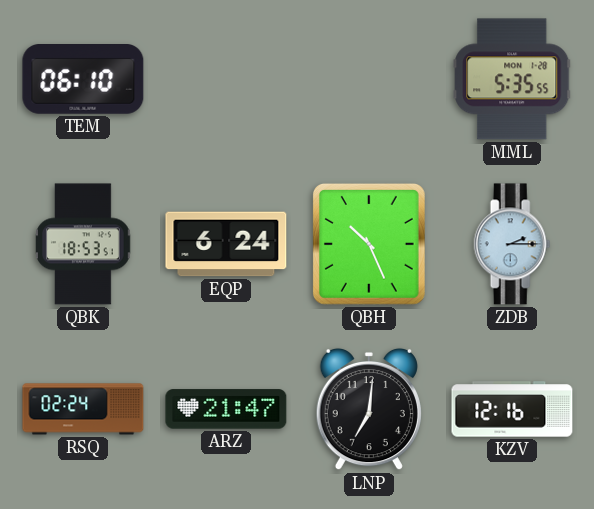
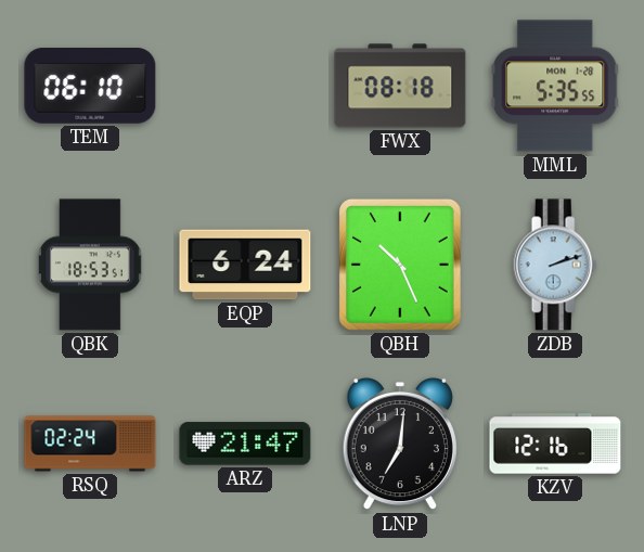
FWX: none -> 08:18
ZDB: 2:15 -> 2:12
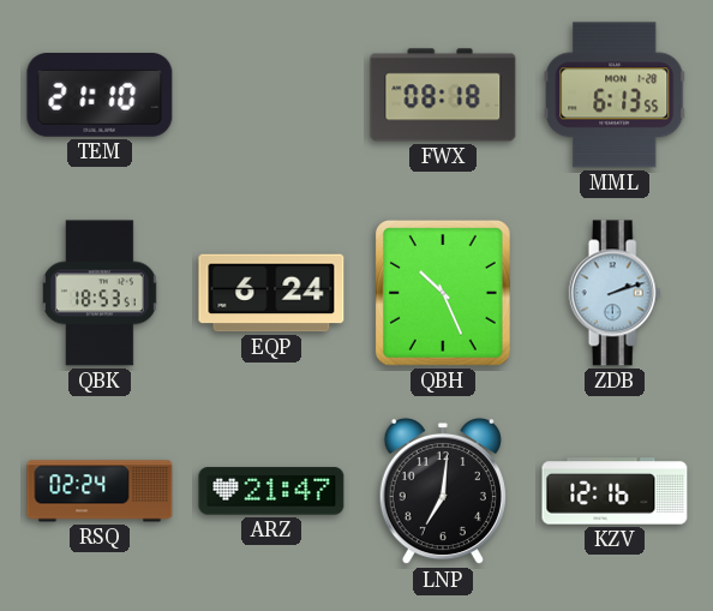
TEM: 06:10 -> 21:10
MML: 5:35 -> 6:13
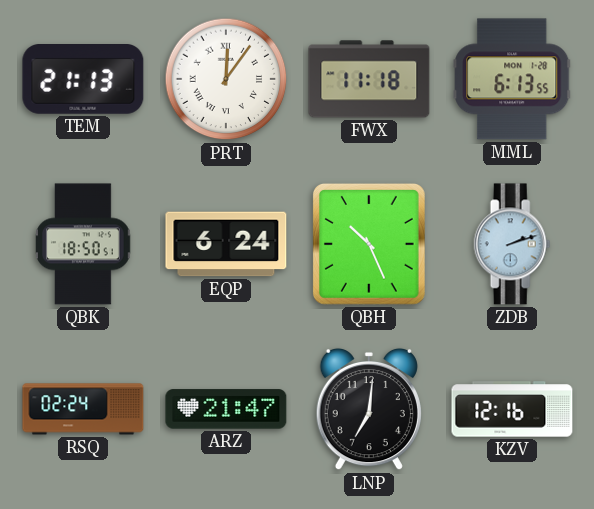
TEM: 21:10 -> 21:13
PRT: none -> 12:06
FWX: 08:18 -> 11:18
QBK: 18:53 -> 18:50
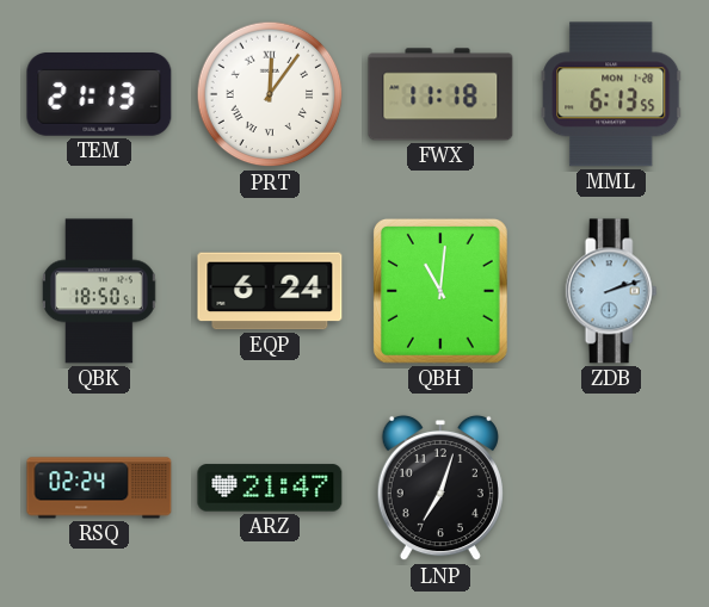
QBH: 10:26 -> 11:01
LNP: 7:01 -> 7:03
KZV: 12:16 -> none
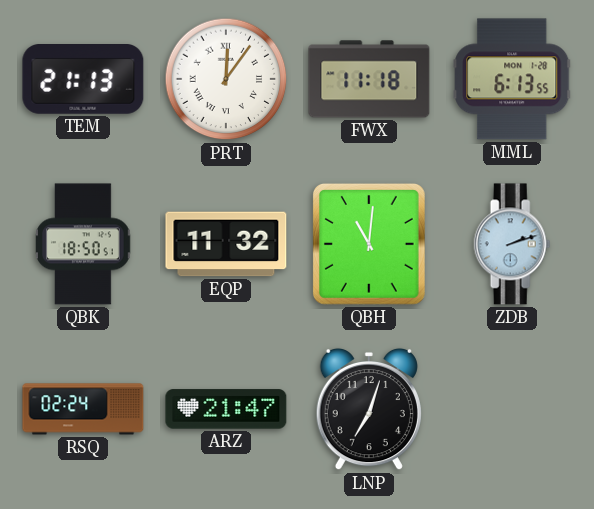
EQP: 6:24 -> 11:32
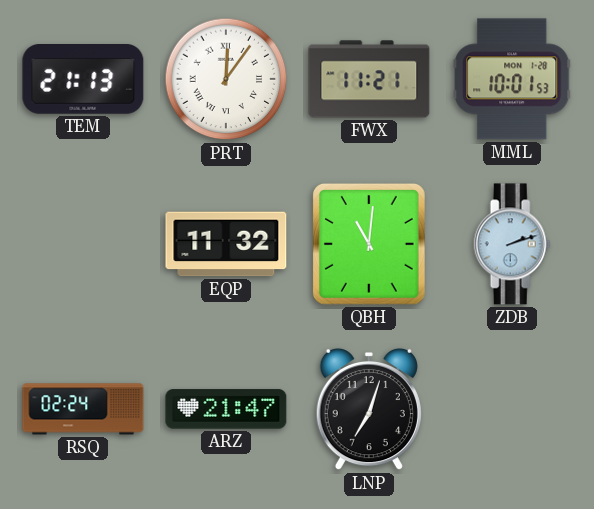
FWX: 11:18 -> 11:21
MML: 6:13 -> 10:01
QBK: 18:50 -> none
